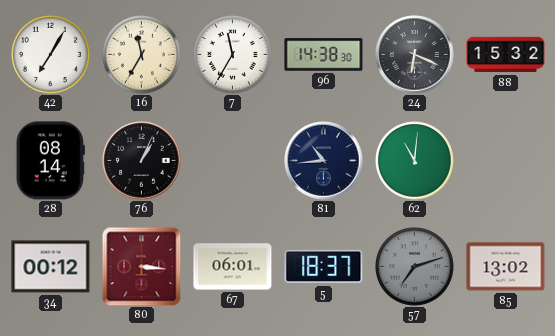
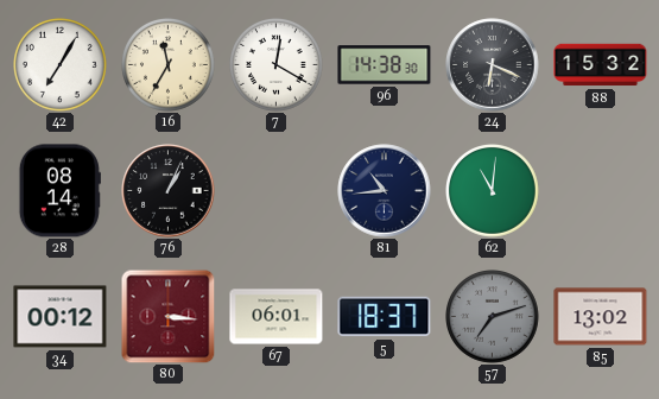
7: 11:35 -> 12:20
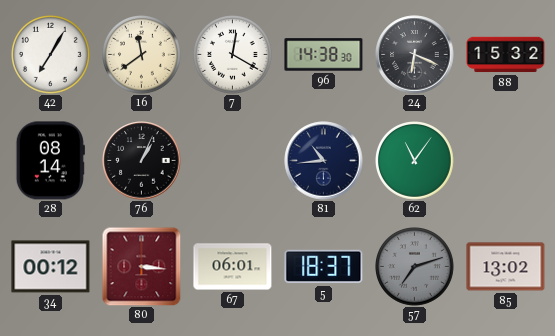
16: 11:35 -> 11:39
62: 11:01 -> 11:06
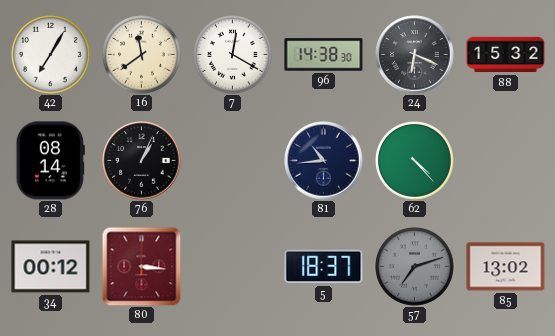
62: 11:06 -> 4:23
67: 06:01 -> none
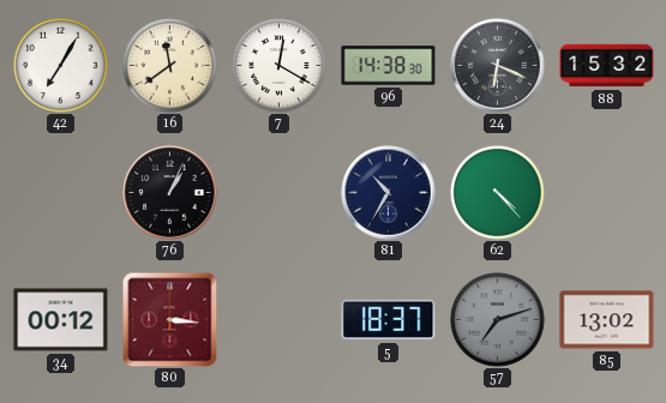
28: 08:14 -> none
81: 10:44 -> 10:35
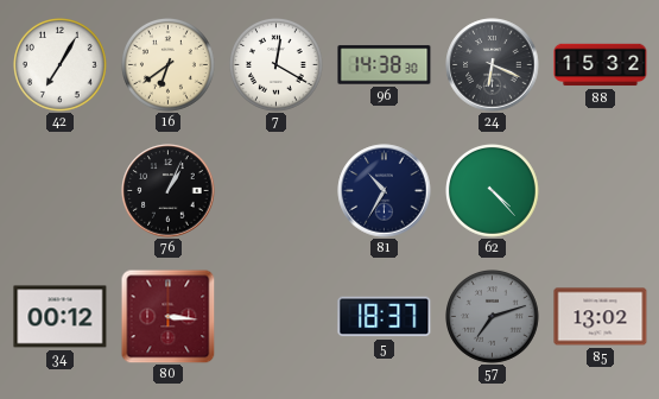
16: 11:39 -> 6:39
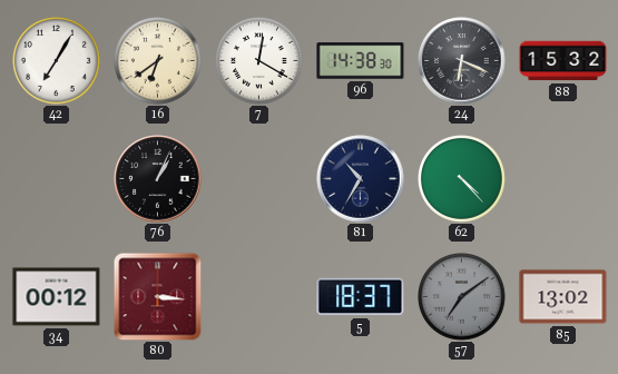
57: 7:12 -> 7:09
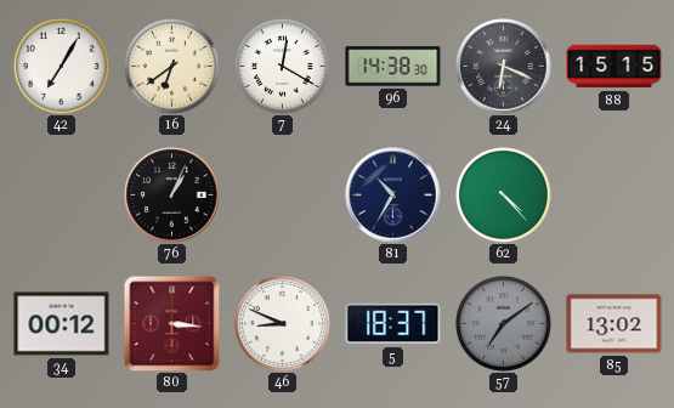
88: 15:32 -> 15:15
46: none -> 8:49
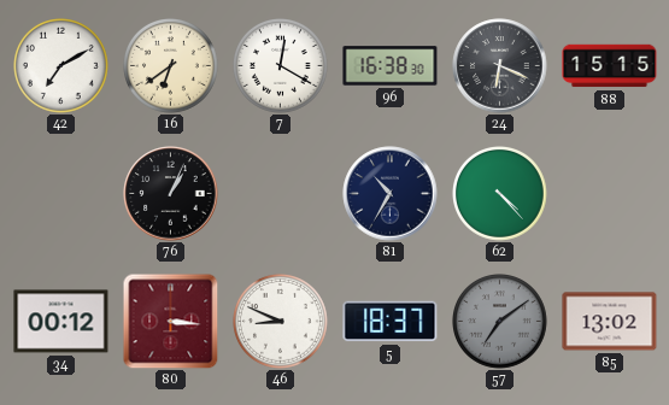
42: 7:05 -> 7:10
96: 14:38 -> 16:38
